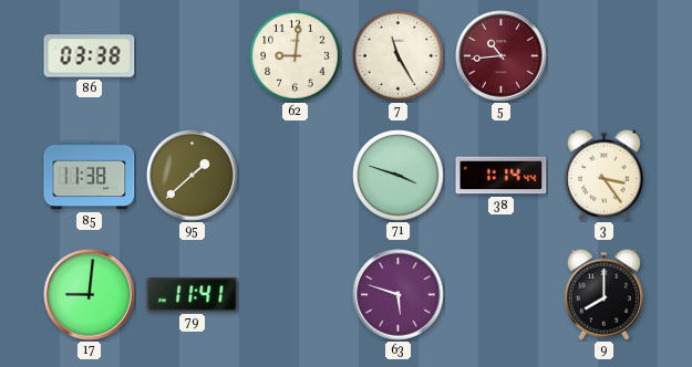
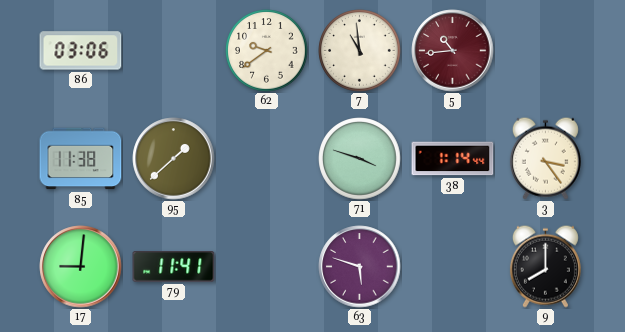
86: 03:38 -> 03:06
62: 9:01 -> 9:39
7: 11:25 -> 10:59
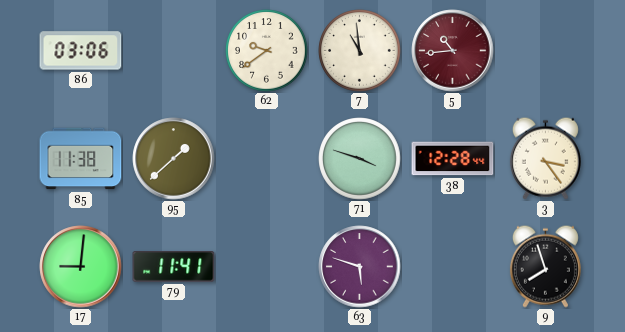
38: 1:14 -> 12:28
9: 8:00 -> 7:57
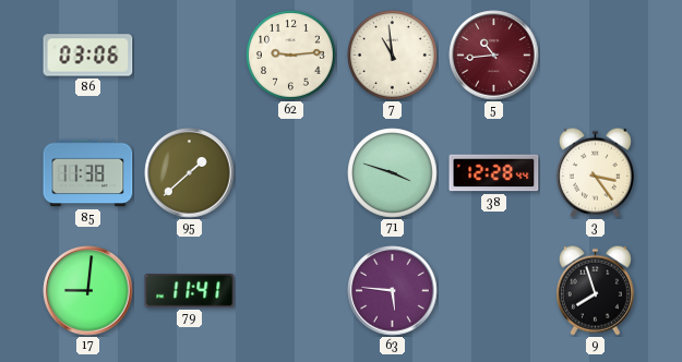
62: 9:39 -> 9:14
63: 5:48 -> 5:46
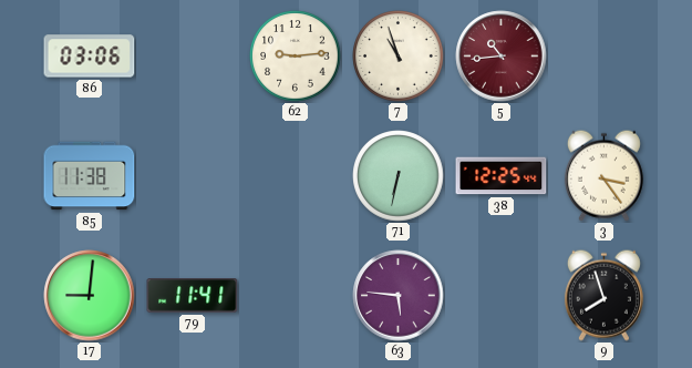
7: 10:59 -> 10:57
95: 1:38 -> none
71: 3:48 -> 6:32
38: 12:28 -> 12:25
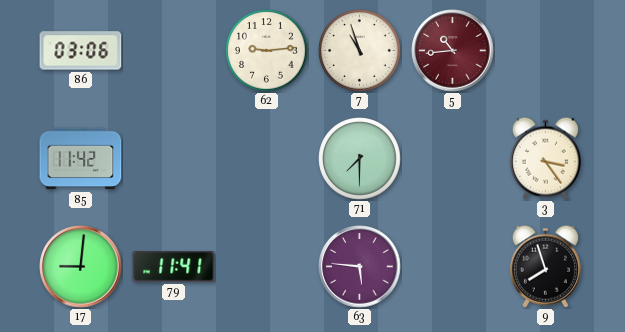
85: 11:38 -> 11:42
71: 6:32 -> 7:30
38: 12:25 -> none
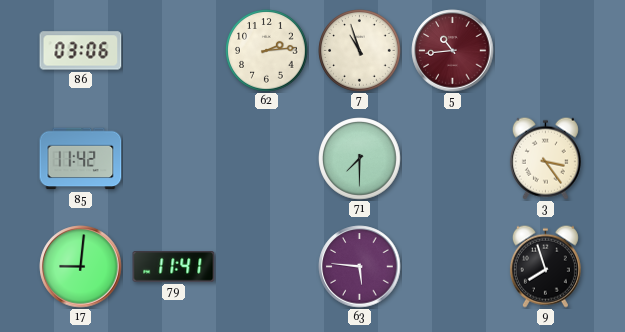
62: 9:14 -> 2:14
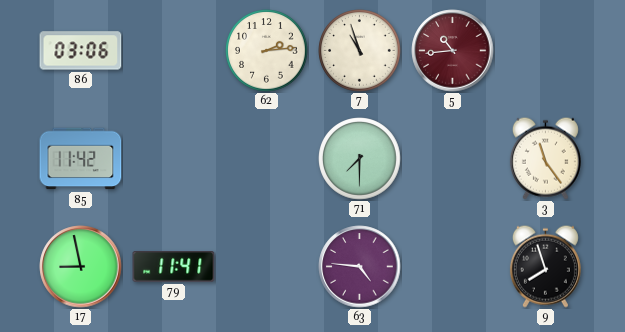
3: 3:24 -> 11:24
17: 9:01 -> 8:58
63: 5:46 -> 4:46
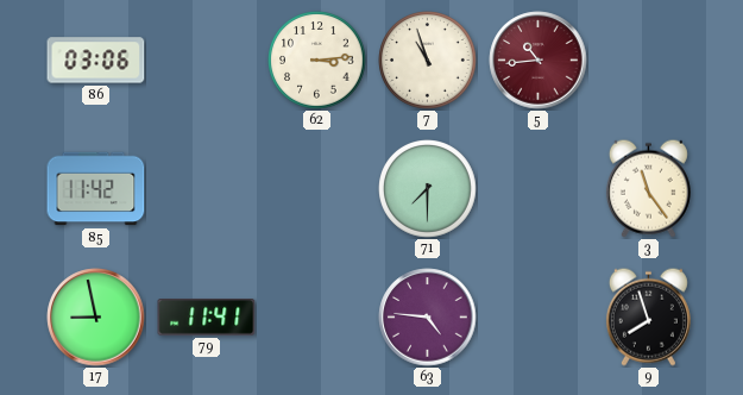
62: 2:14 -> 3:14
